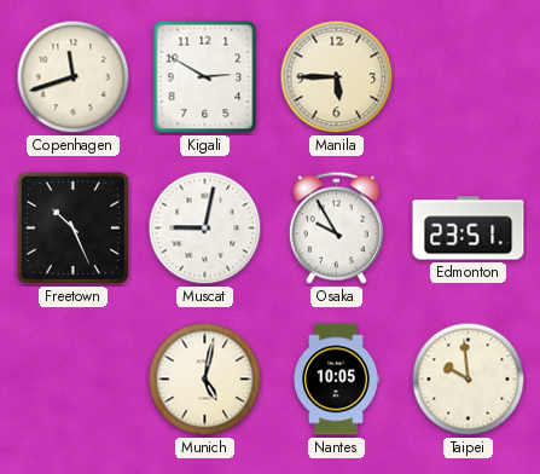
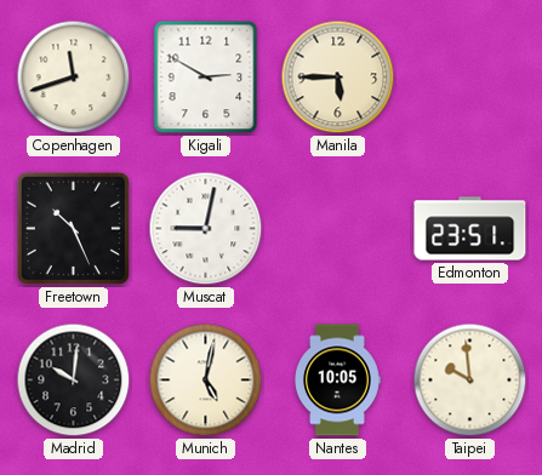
Osaka: 9:55 -> none
Madrid: none -> 10:01
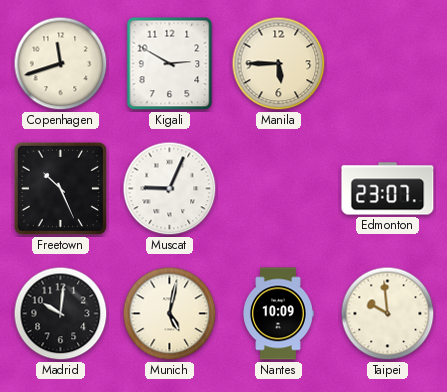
Muscat: 9:02 -> 9:04
Edmonton: 23:51 -> 23:07
Nantes: 10:05 -> 10:09
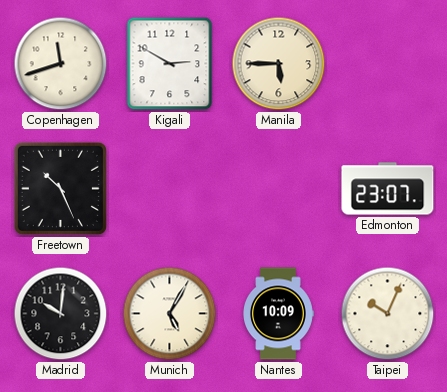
Muscat: 9:04 -> none
Munich: 5:02 -> 5:05
Taipei: 9:59 -> 10:04
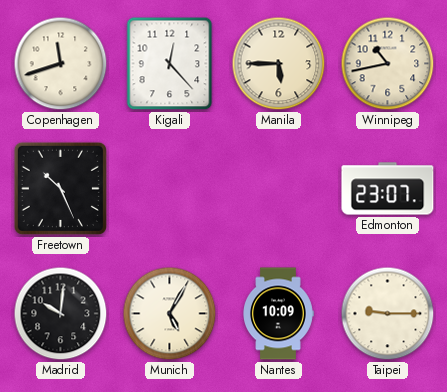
Kigali: 2:50 -> 12:23
Winnipeg: none -> 10:43
Taipei: 10:04 -> 9:15
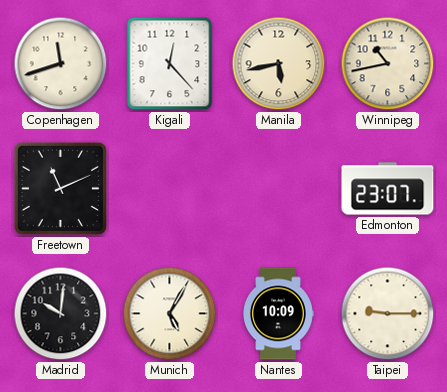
Manila: 5:45 -> 5:43
Freetown: 10:26 -> 11:11
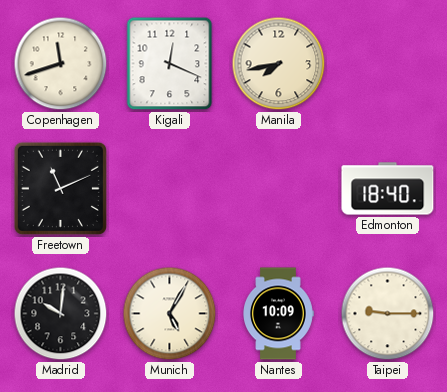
Kigali: 12:23 -> 12:19
Manila: 5:43 -> 7:43
Winnipeg: 10:43 -> none
Edmonton: 23:07 -> 18:40
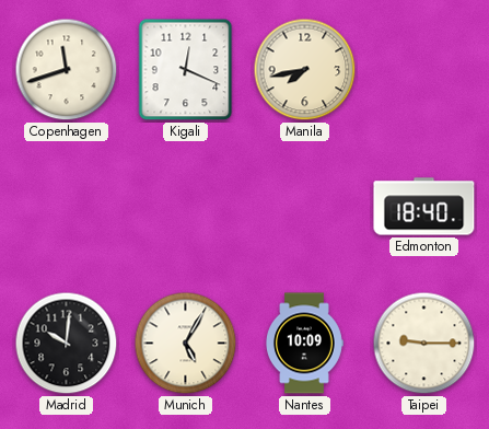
Freetown: 11:11 -> none
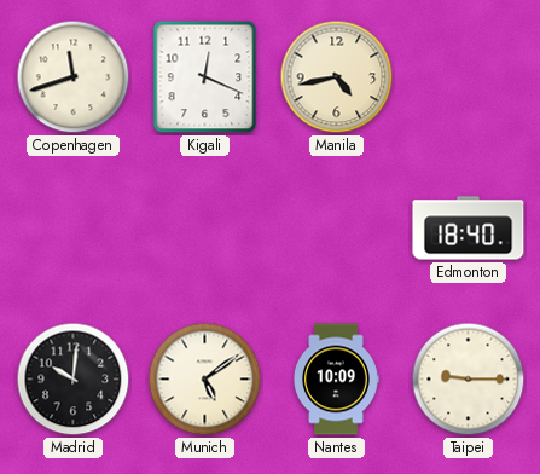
Manila: 7:43 -> 4:43
Munich: 5:05 -> 5:09
